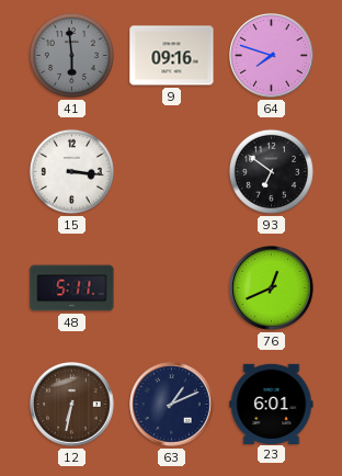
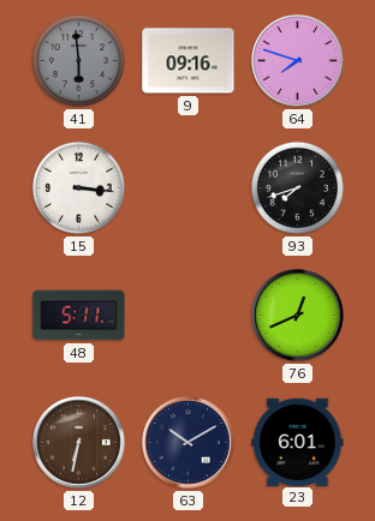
93: 6:51 -> 7:42
63: 1:11 -> 10:10
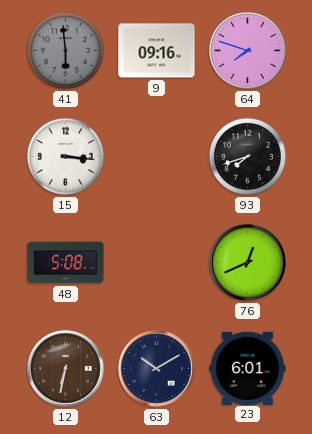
48: 5:11 -> 5:08
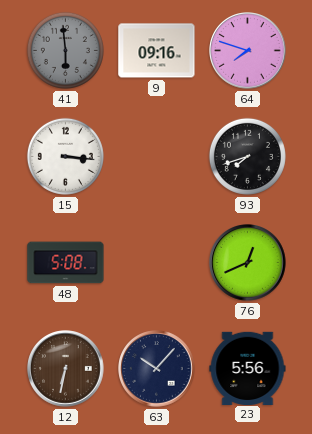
63: 10:10 -> 10:07
23: 6:01 -> 5:56
